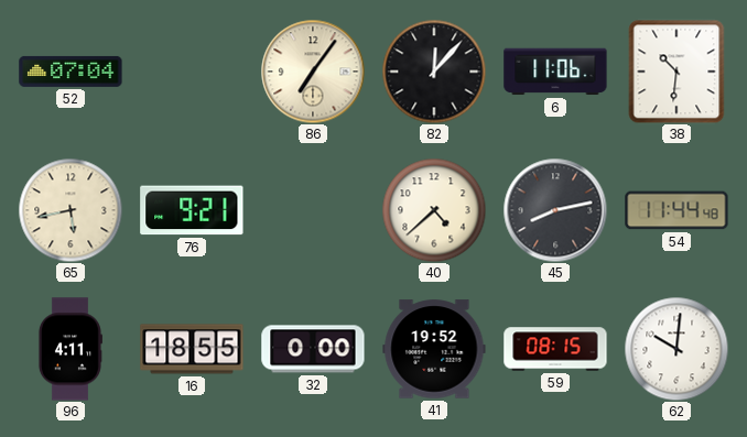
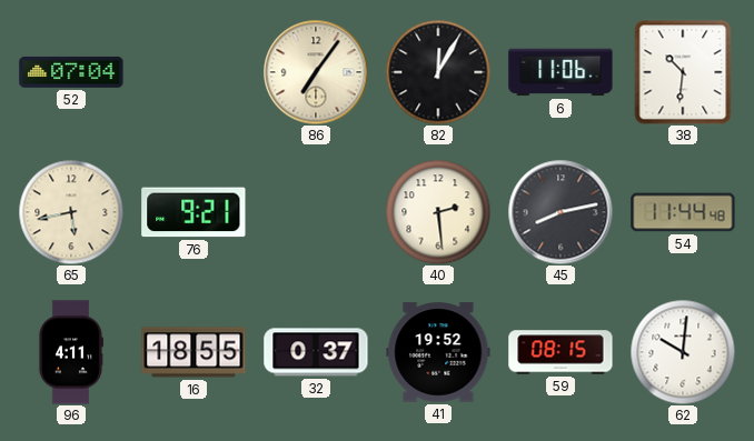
82: 12:07 -> 12:05
40: 4:38 -> 2:29
32: 0:00 -> 0:37
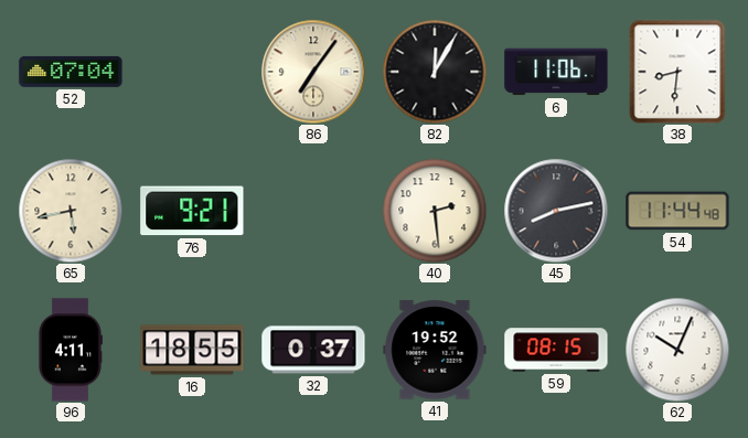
38: 10:31 -> 8:31
62: 10:01 -> 10:04
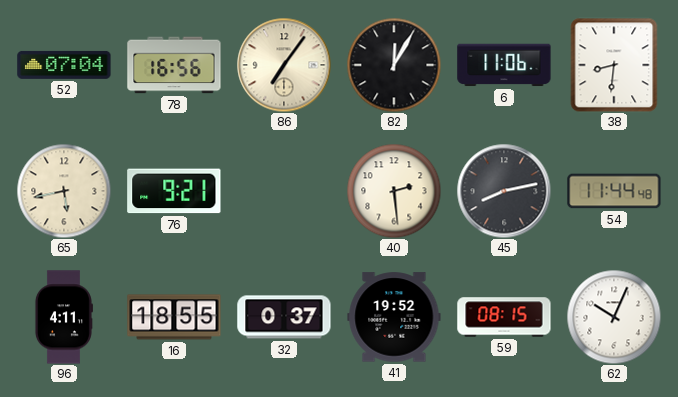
78: none -> 16:56
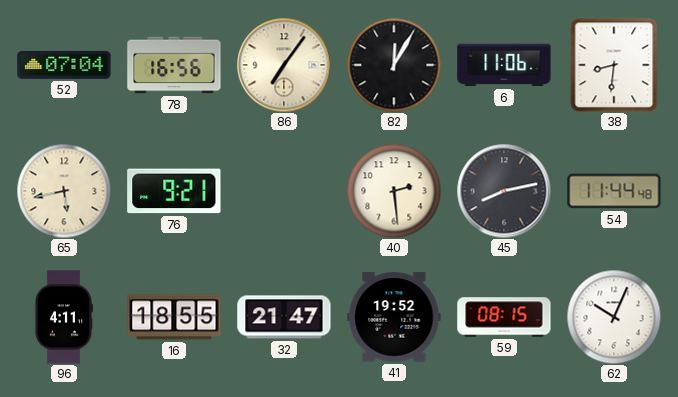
32: 0:37 -> 21:47
